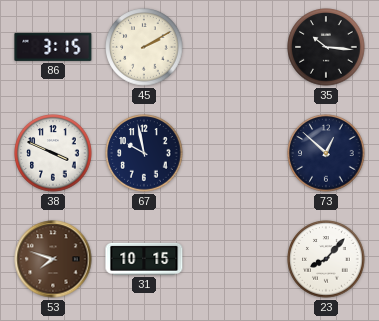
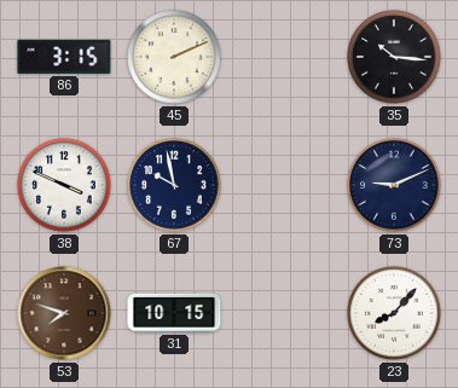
45: 2:10 -> 2:11
73: 12:52 -> 9:11
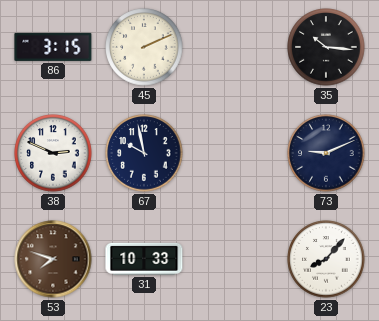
38: 3:49 -> 2:49
31: 10:15 -> 10:33
